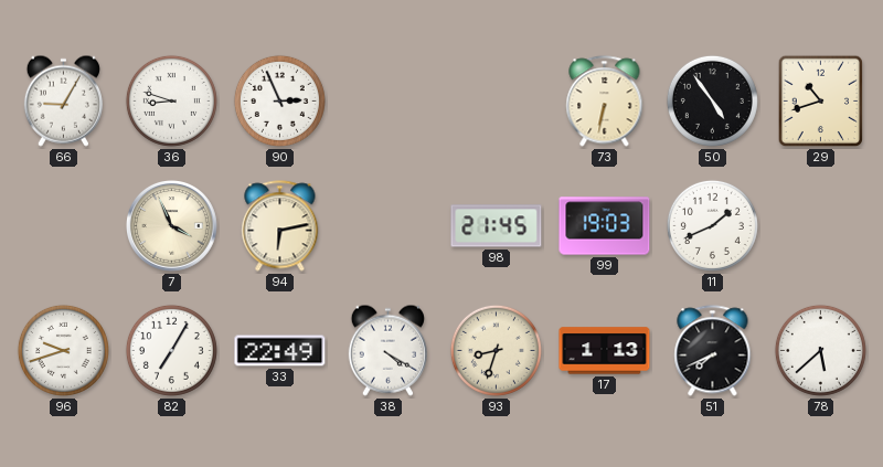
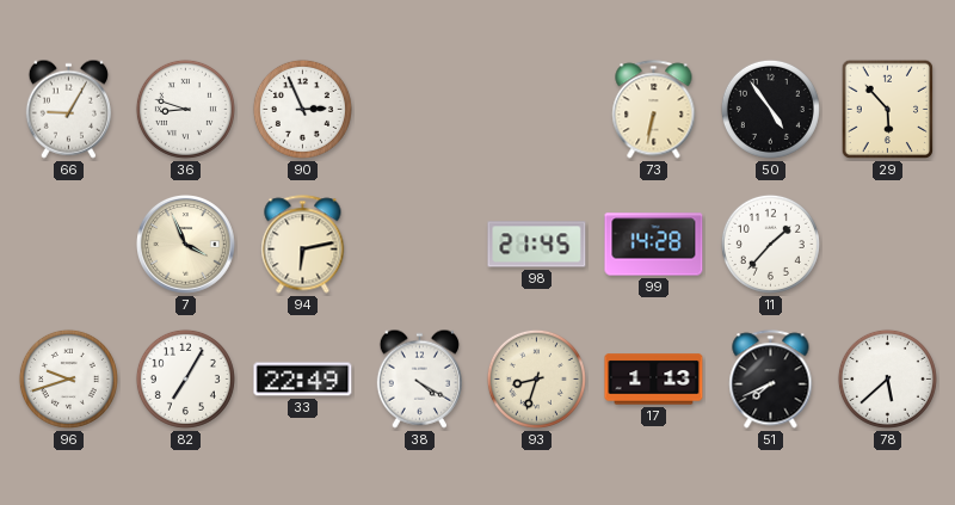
29: 10:42 -> 5:53
99: 19:03 -> 14:28
11: 1:41 -> 1:37
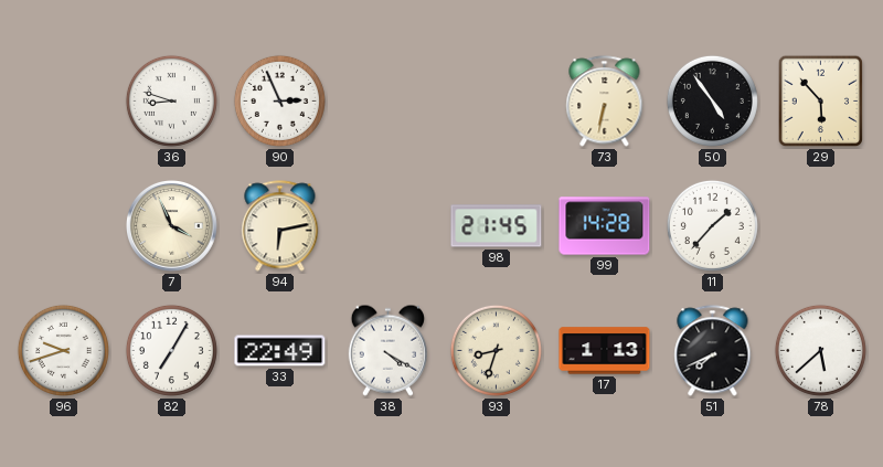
66: 9:05 -> none
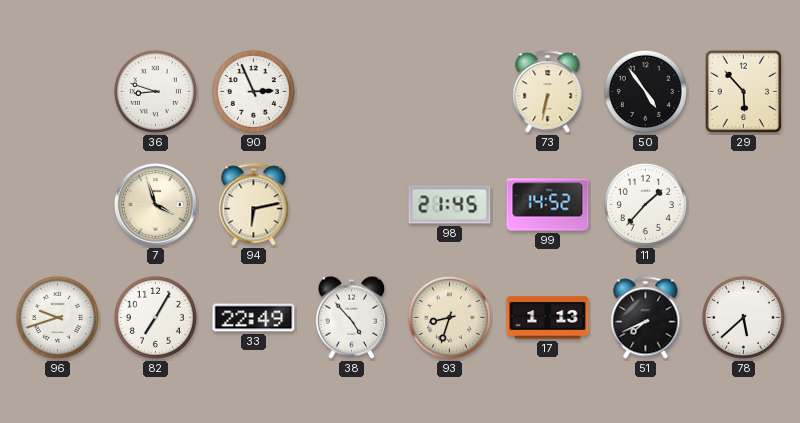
7: 3:56 -> 3:57
99: 14:28 -> 14:52
38: 4:20 -> 4:53
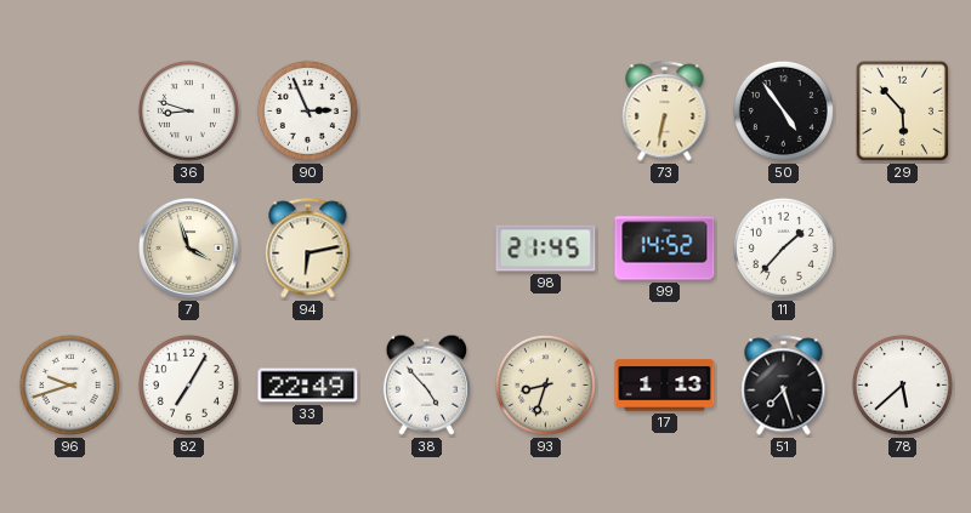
51: 7:41 -> 7:27
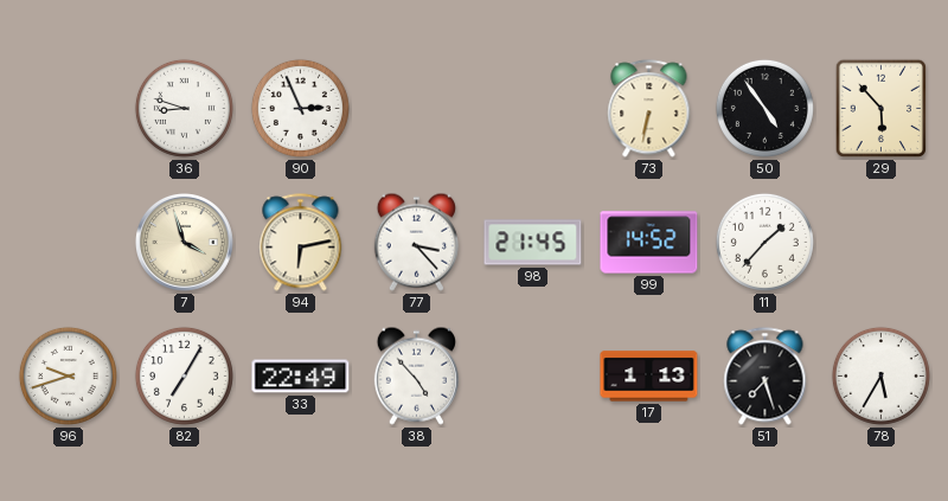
77: none -> 3:23
93: 8:33 -> none
78: 5:38 -> 5:35
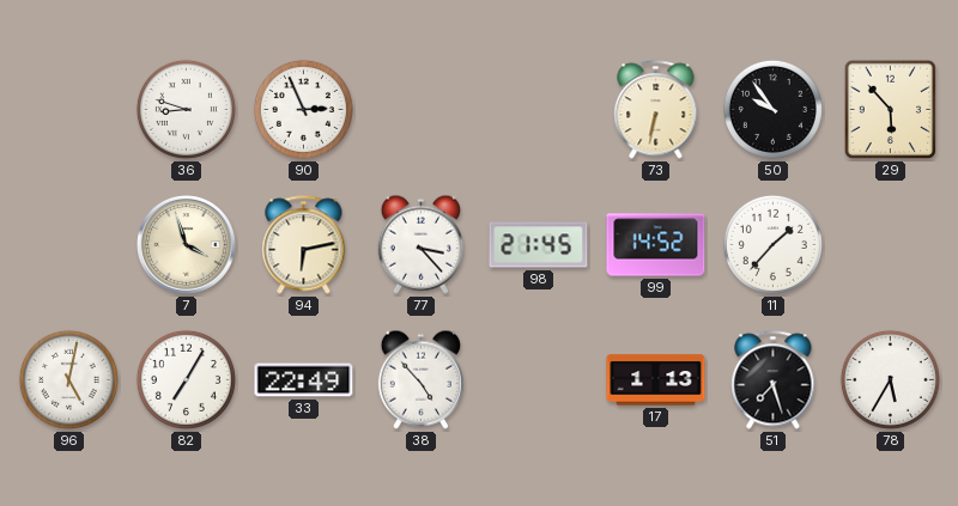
50: 4:54 -> 9:54
96: 9:42 -> 5:02
